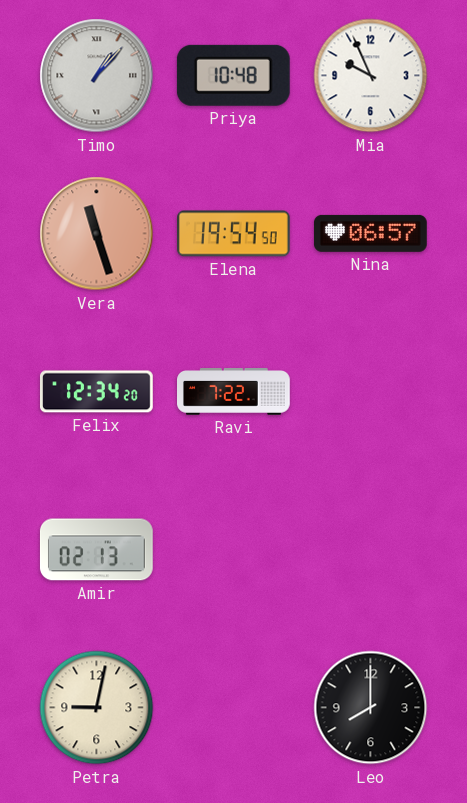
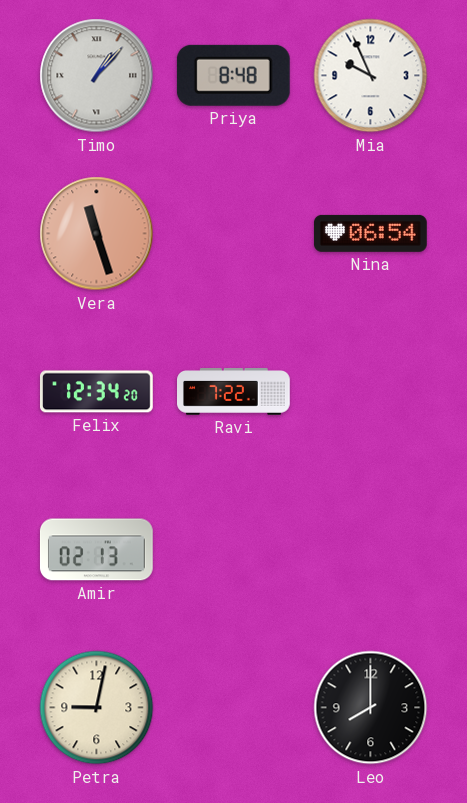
Priya: 10:48 -> 8:48
Elena: 19:54 -> none
Nina: 06:57 -> 06:54
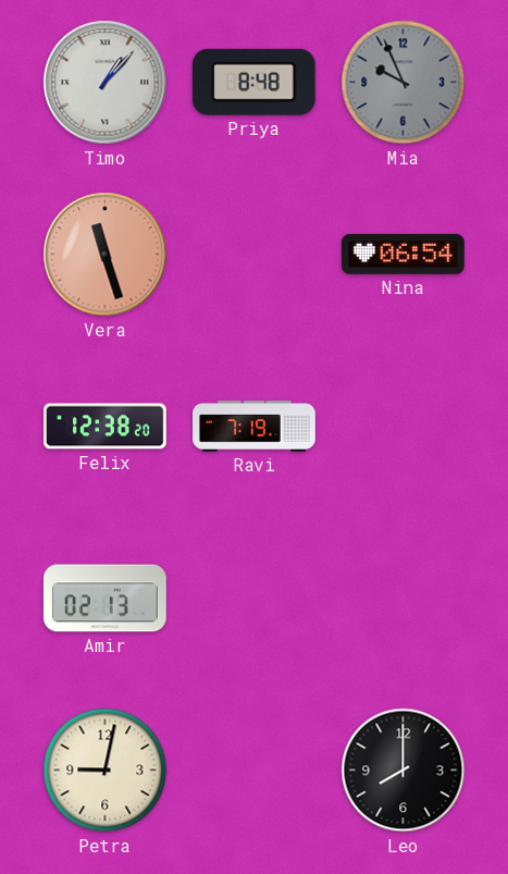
Mia dial: white -> grey
Felix: 12:34 -> 12:38
Ravi: 7:22 -> 7:19
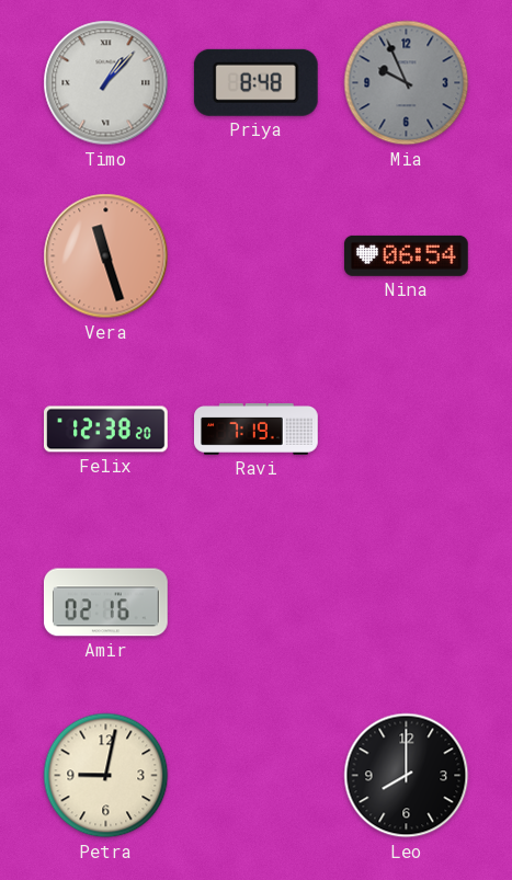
Amir: 02:13 -> 02:16
